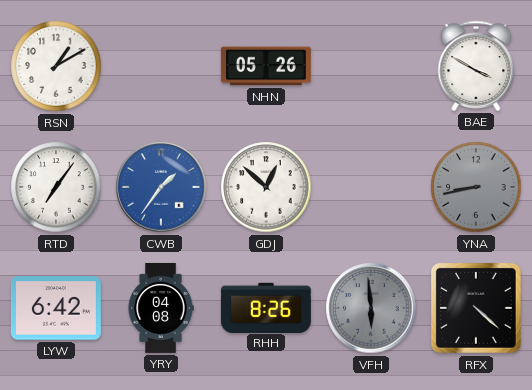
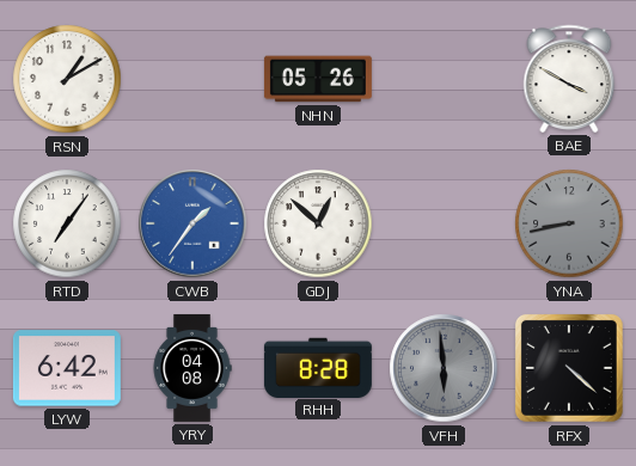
RHH: 8:26 -> 8:28
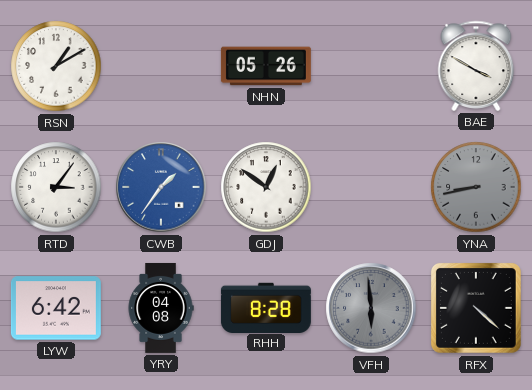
RTD: 7:06 -> 3:06
GDJ: 12:52 -> 12:51
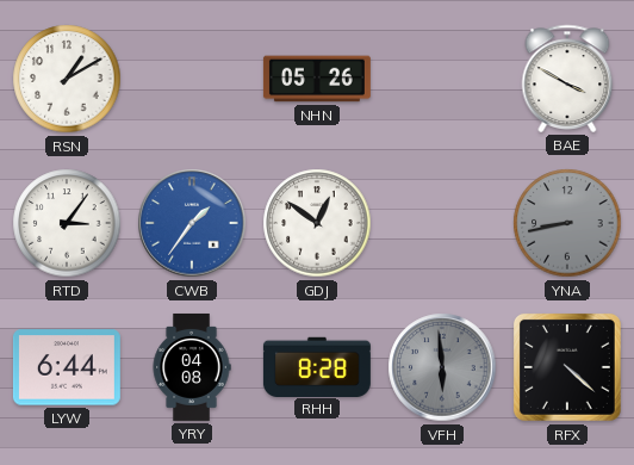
LYW: 6:42 -> 6:44
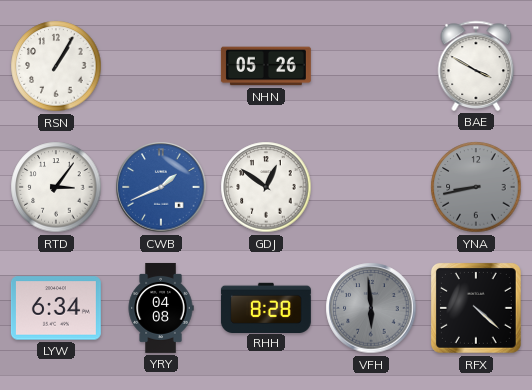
RSN: 1:10 -> 1:05
CWB: 1:36 -> 1:41
LYW: 6:44 -> 6:34
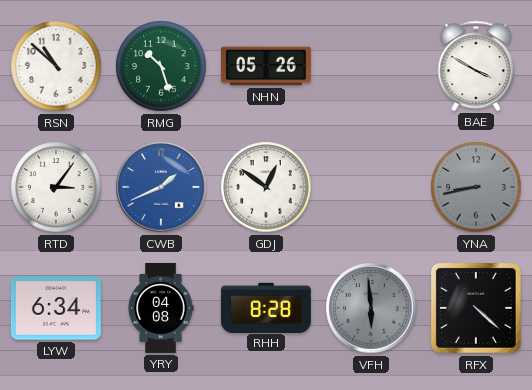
RSN: 1:05 -> 10:52
RMG: none -> 10:27
